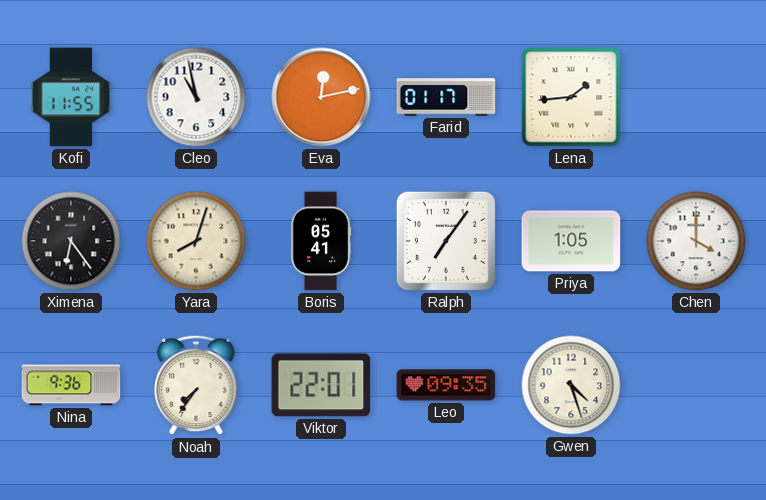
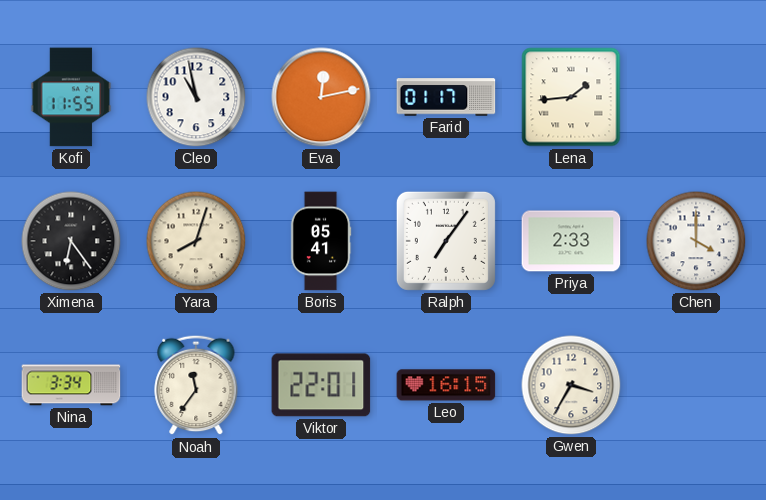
Priya: 1:05 -> 2:33
Nina: 9:36 -> 3:34
Noah: 7:36 -> 11:36
Leo: 09:35 -> 16:15
Gwen: 4:27 -> 3:35
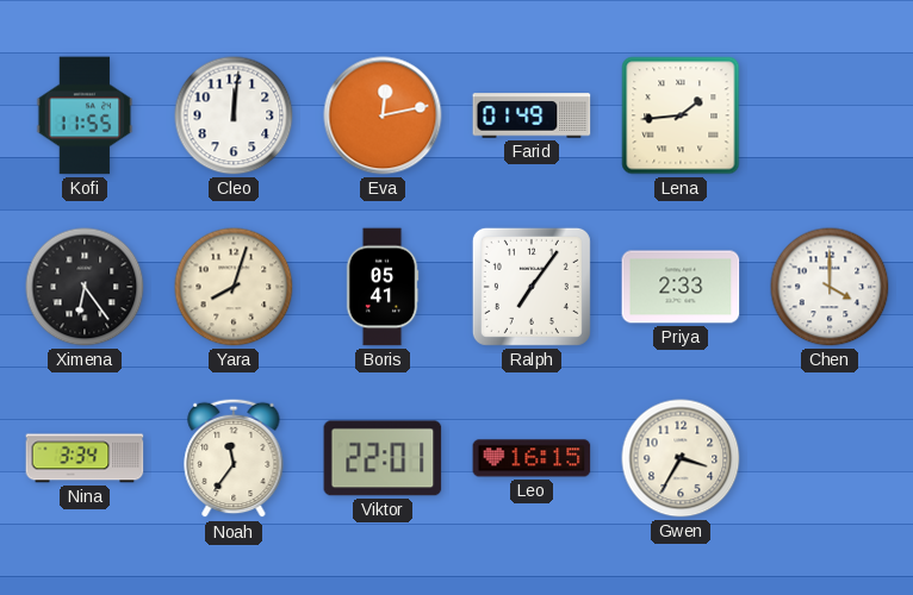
Cleo: 10:58 -> 12:01
Farid: 01:17 -> 01:49
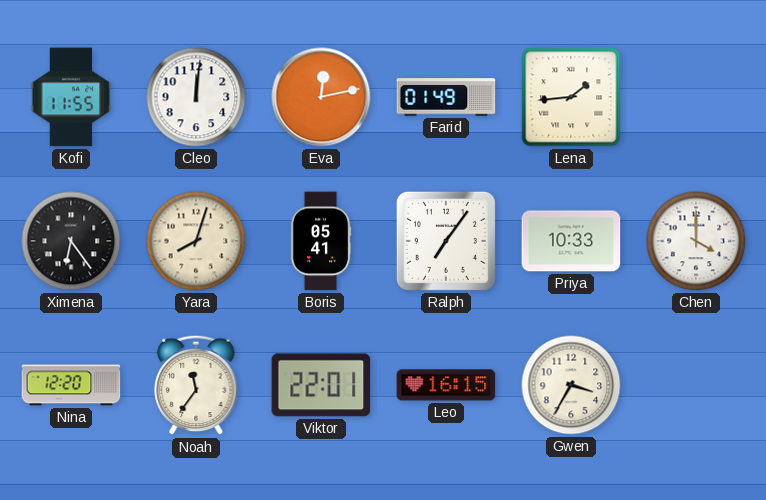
Priya: 2:33 -> 10:33
Nina: 3:34 -> 12:20
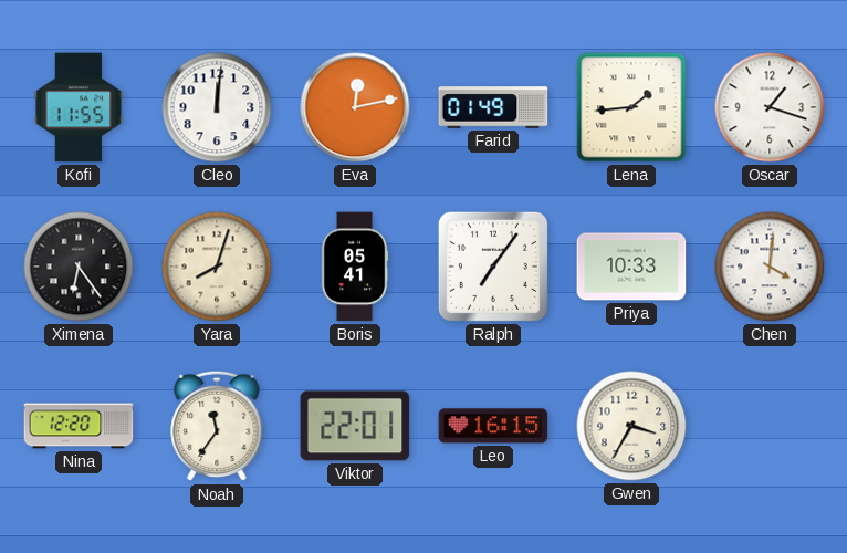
Oscar: none -> 1:18
Chen: 4:00 -> 4:01
